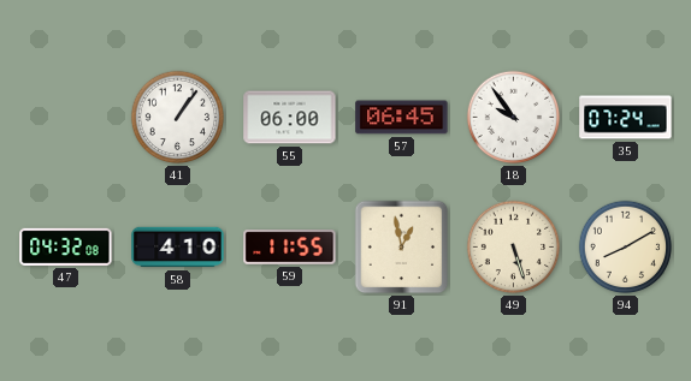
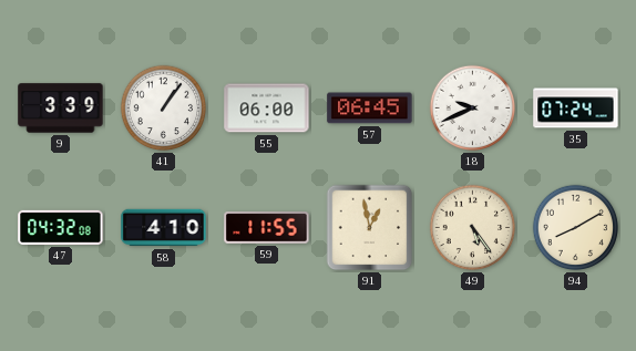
9: none -> 3:39
18: 9:54 -> 9:41
49: 5:27 -> 5:24
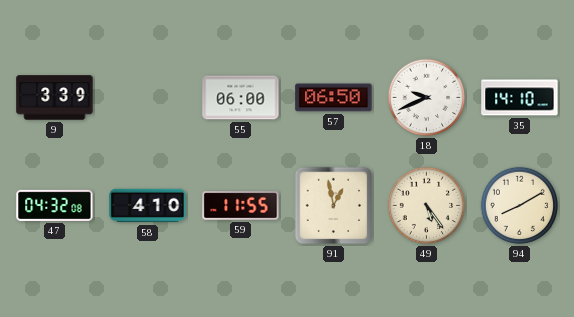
41: 1:06 -> none
57: 06:45 -> 06:50
35: 07:24 -> 14:10
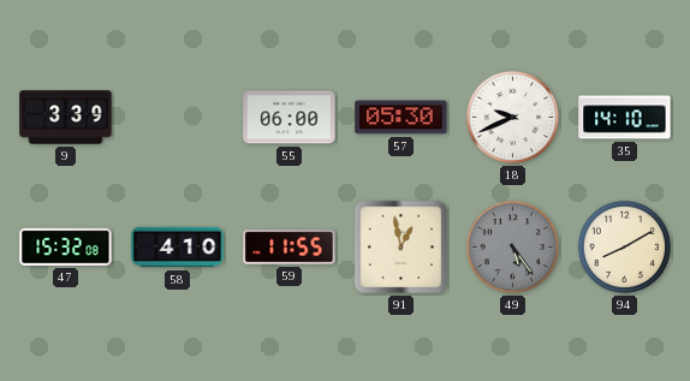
57: 06:50 -> 05:30
47: 04:32 -> 15:32
49 dial: cream -> grey
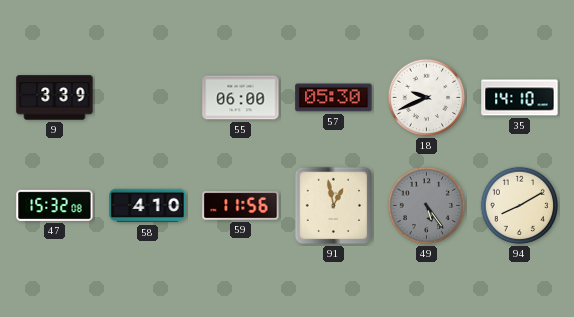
59: 11:55 -> 11:56
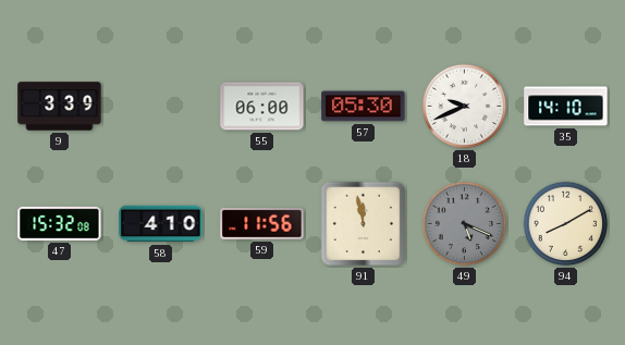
91: 12:58 -> 11:58
49: 5:24 -> 5:19
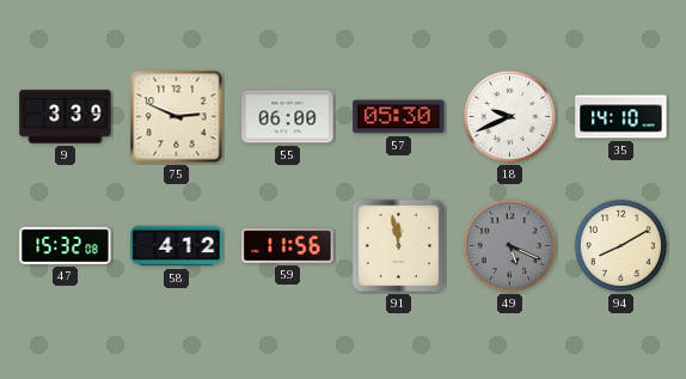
75: none -> 2:49
58: 4:10 -> 4:12
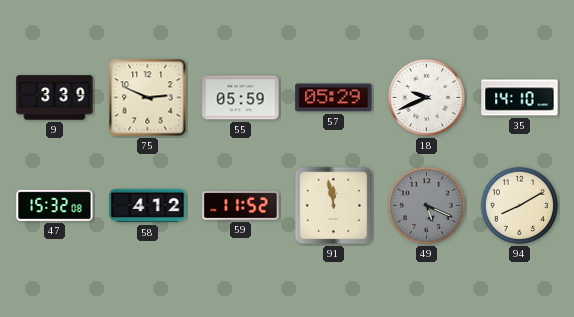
55: 06:00 -> 05:59
57: 05:30 -> 05:29
59: 11:56 -> 11:52
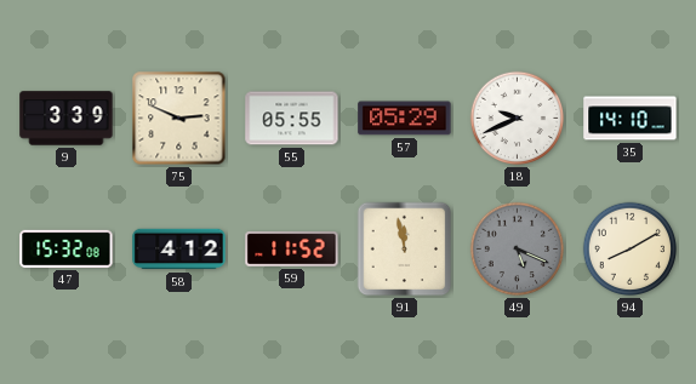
55: 05:59 -> 05:55
